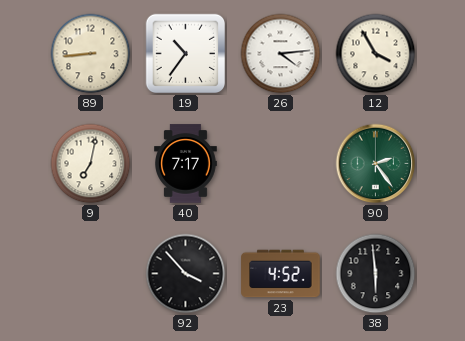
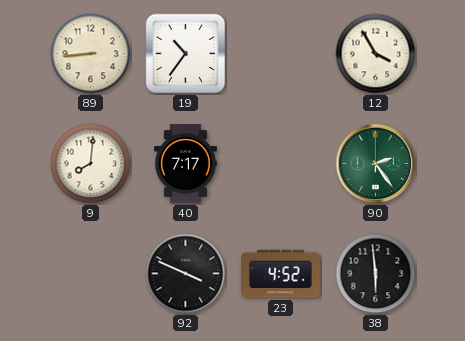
26: 4:14 -> none
9: 7:02 -> 8:01
92: 3:53 -> 3:49
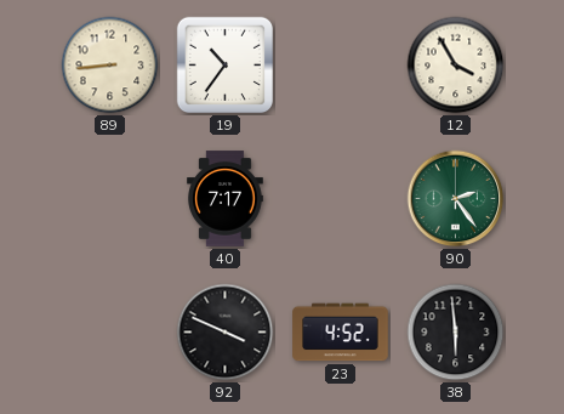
9: 8:01 -> none
